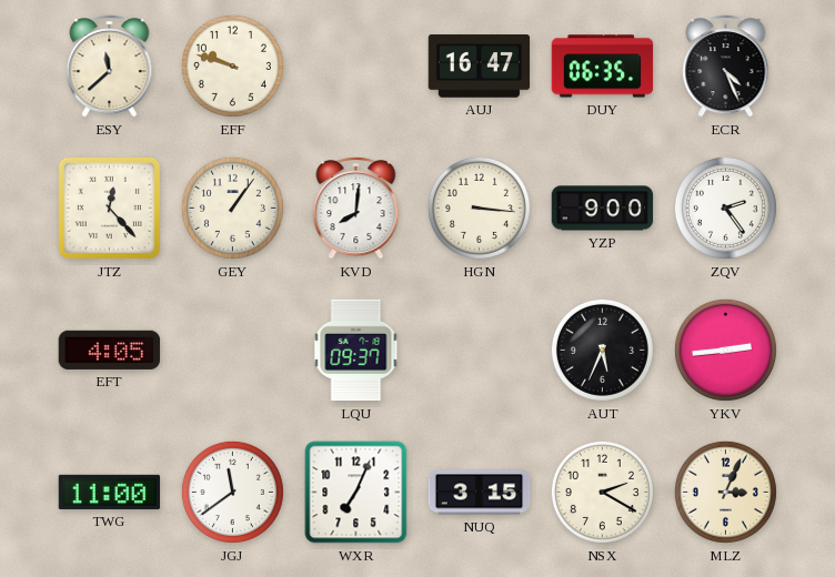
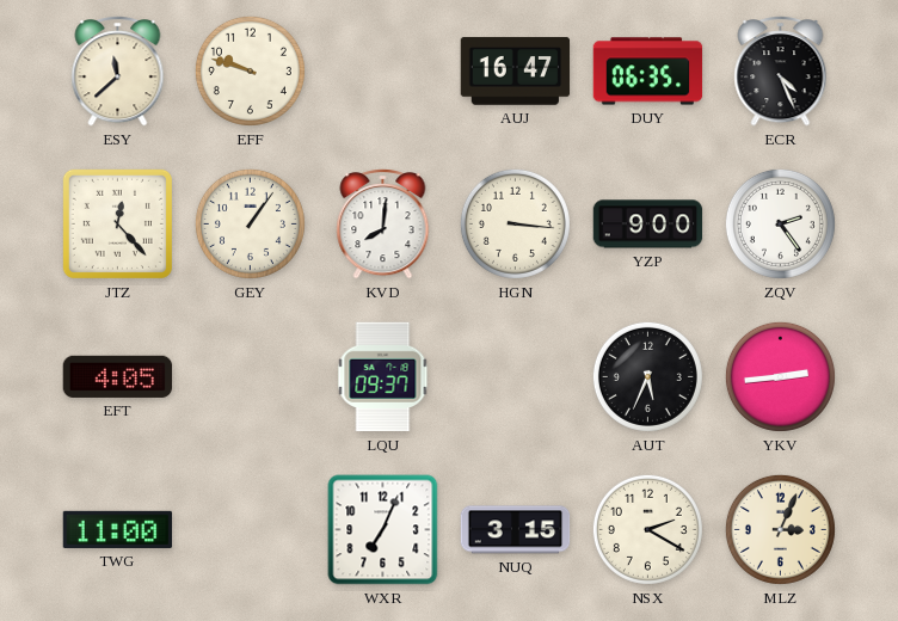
JGJ: 11:39 -> none
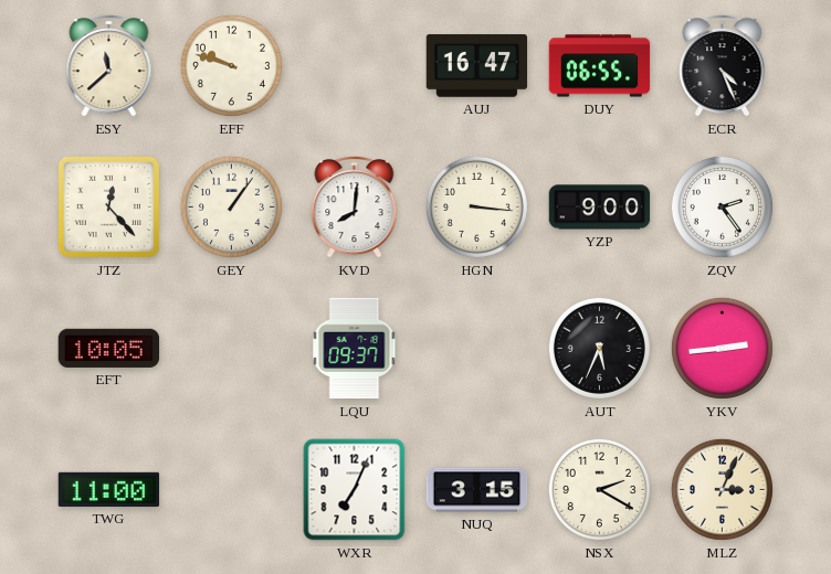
DUY: 06:35 -> 06:55
EFT: 4:05 -> 10:05
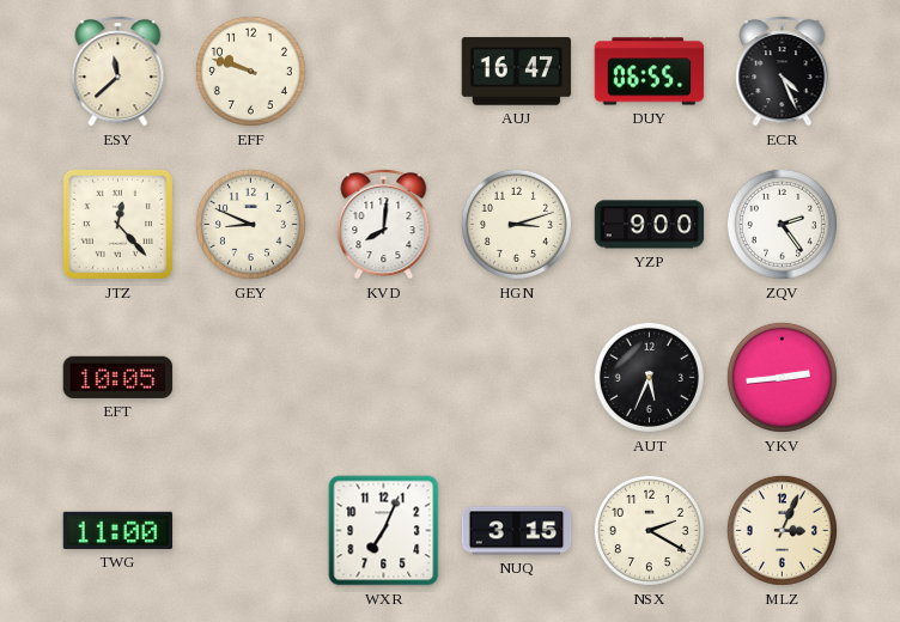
GEY: 1:06 -> 8:49
HGN: 3:16 -> 3:12
LQU: 09:37 -> none
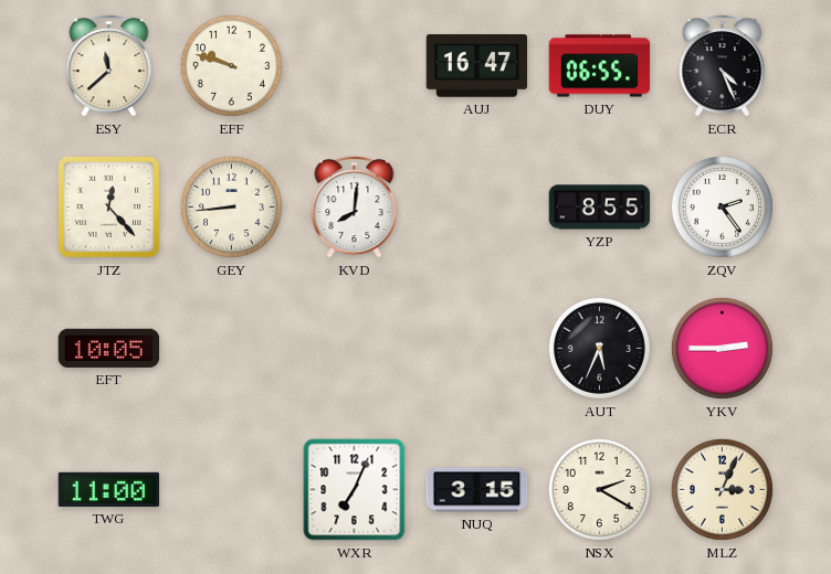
GEY: 8:49 -> 8:44
HGN: 3:12 -> none
YZP: 9:00 -> 8:55
YKV: 2:44 -> 2:45
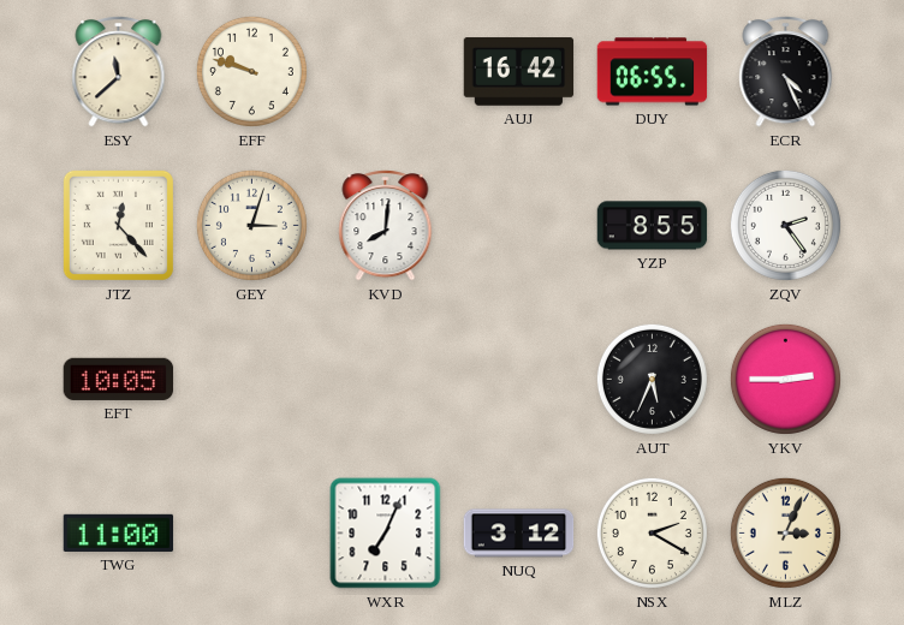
AUJ: 16:47 -> 16:42
GEY: 8:44 -> 3:03
NUQ: 3:15 -> 3:12
